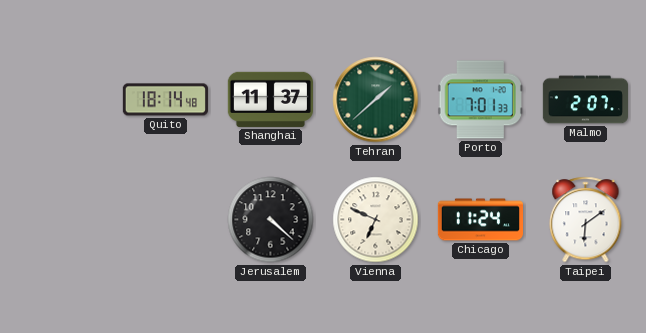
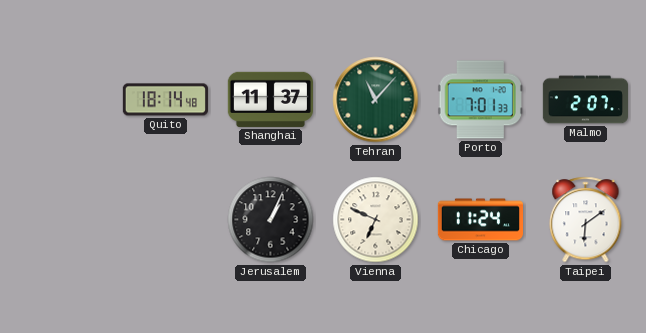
Tehran: 1:38 -> 11:07
Jerusalem: 4:22 -> 1:04
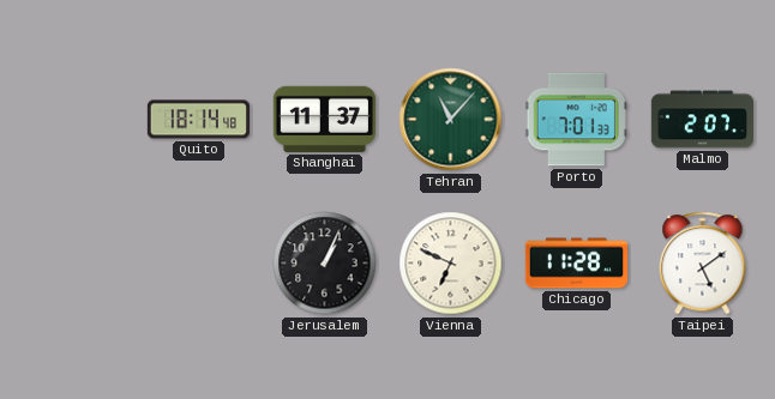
Chicago: 11:24 -> 11:28
Taipei: 6:09 -> 5:09
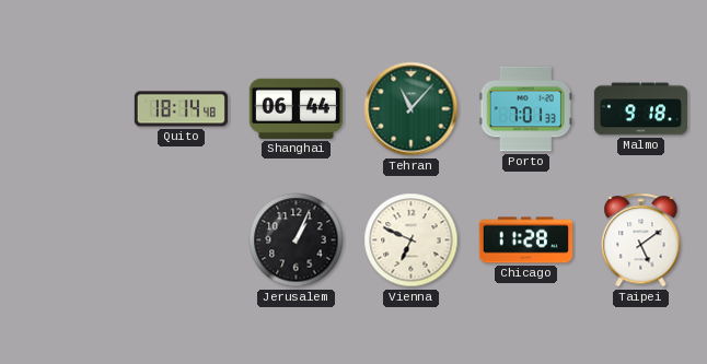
Shanghai: 11:37 -> 06:44
Malmo: 2:07 -> 9:18
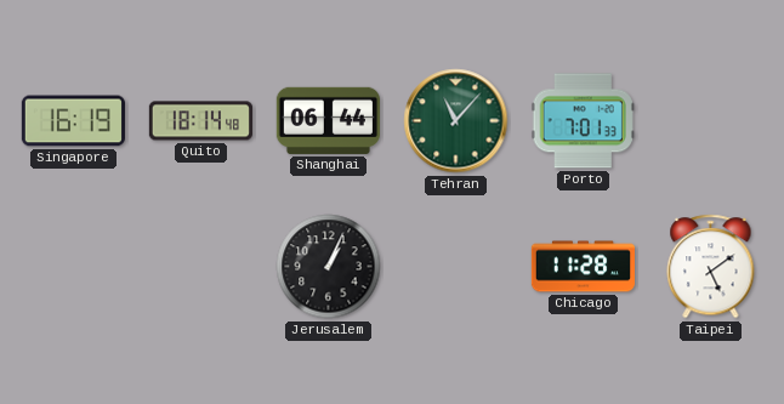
Singapore: none -> 16:19
Malmo: 9:18 -> none
Vienna: 6:49 -> none
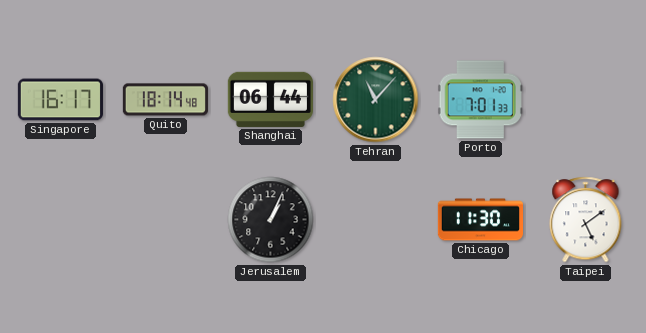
Singapore: 16:19 -> 16:17
Chicago: 11:28 -> 11:30
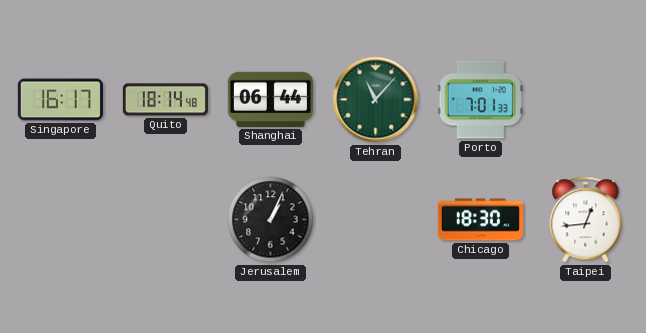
Chicago: 11:30 -> 18:30
Taipei: 5:09 -> 12:44
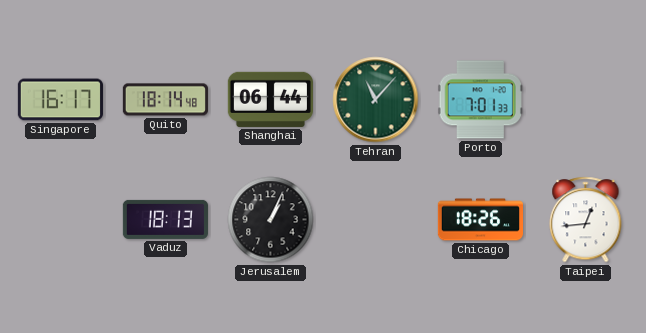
Vaduz: none -> 18:13
Chicago: 18:30 -> 18:26
